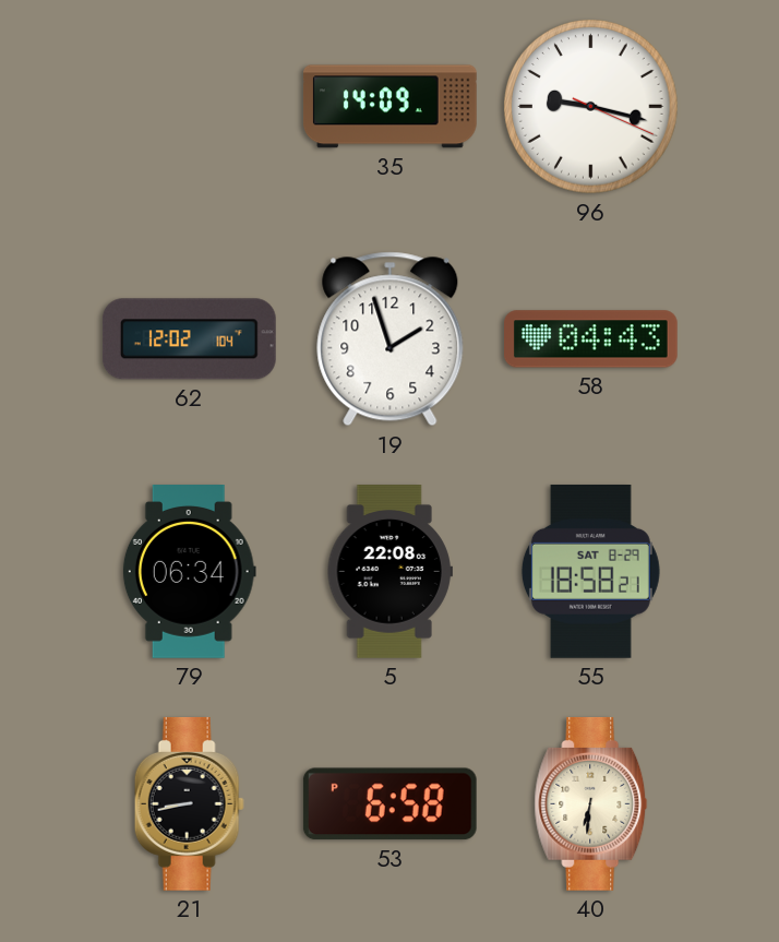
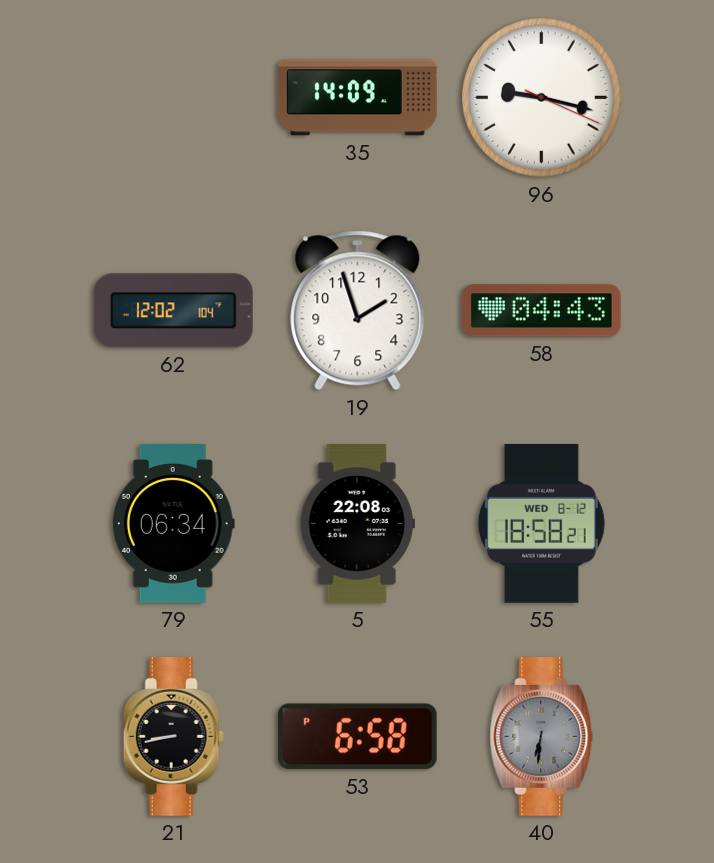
55 date: SAT 8-29 -> WED 8-12
40 dial: cream -> grey
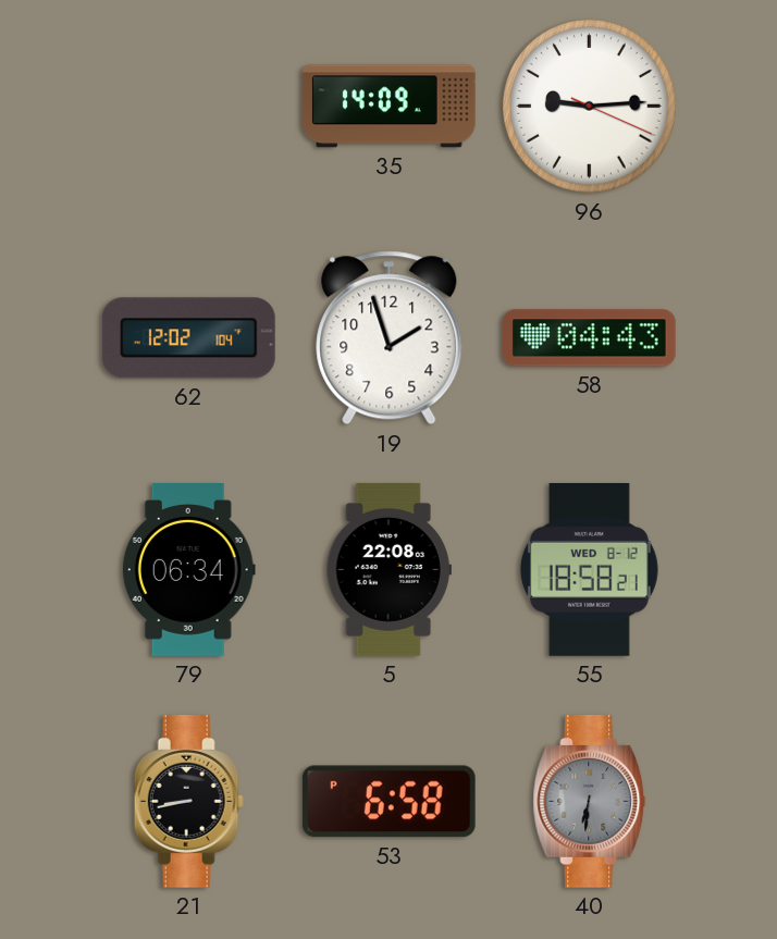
96: 9:17 -> 9:14
